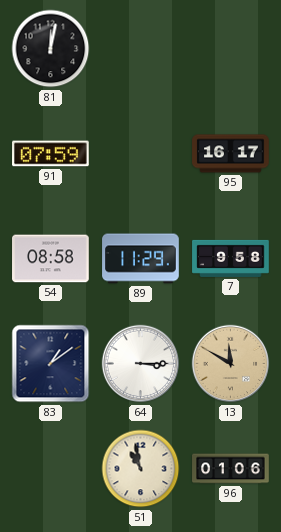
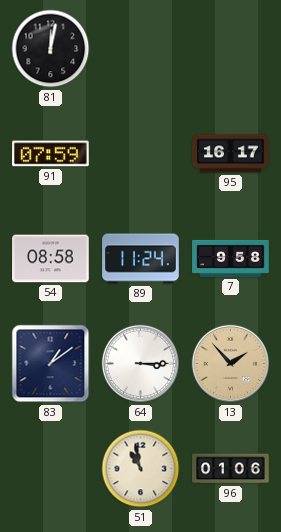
89: 11:29 -> 11:24
13: 11:50 -> 1:53
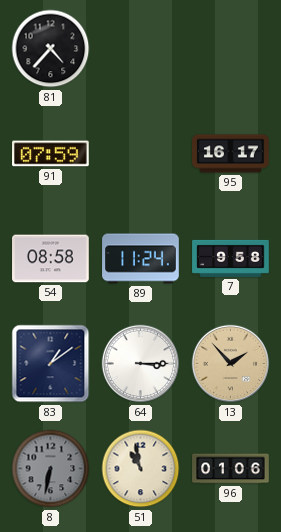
81: 12:02 -> 4:37
8: none -> 6:32
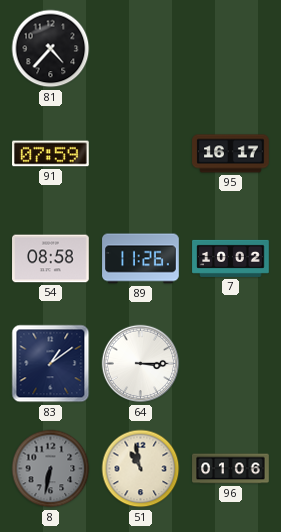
89: 11:24 -> 11:26
7: 9:58 -> 10:02
13: 1:53 -> none
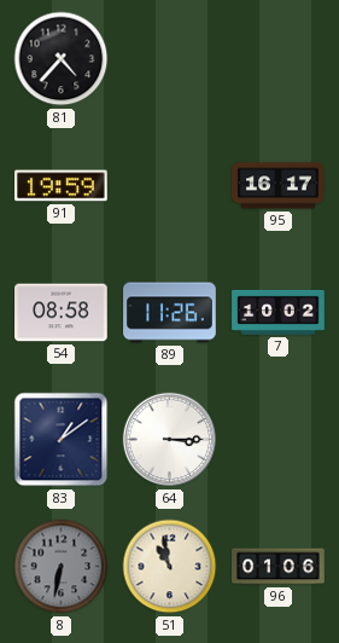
91: 07:59 -> 19:59
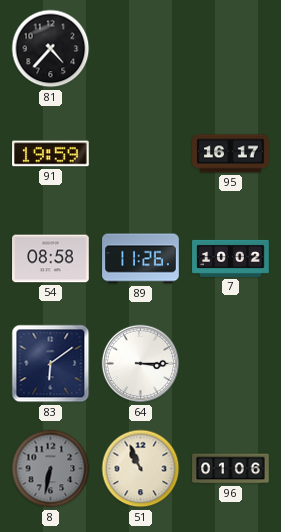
83: 1:09 -> 6:09
51: 10:58 -> 10:56
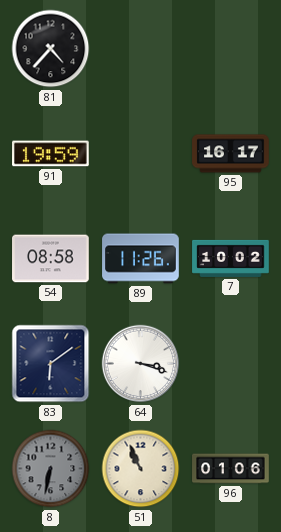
64: 3:15 -> 3:18
